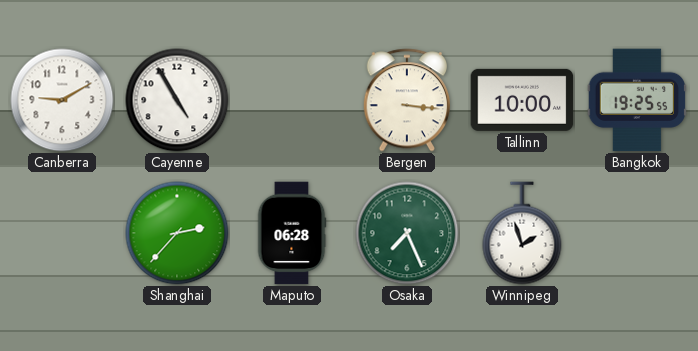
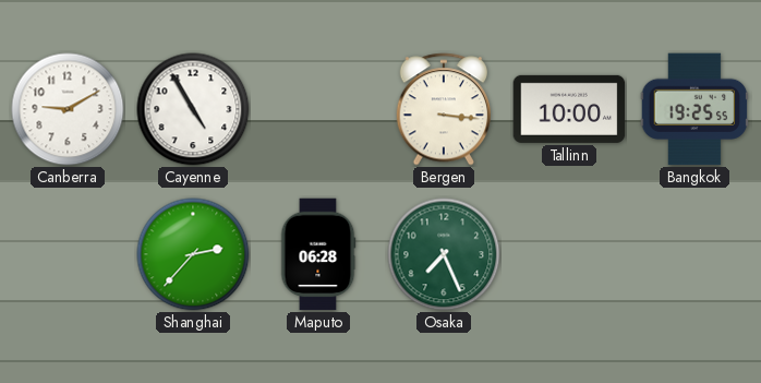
Winnipeg: 1:57 -> none
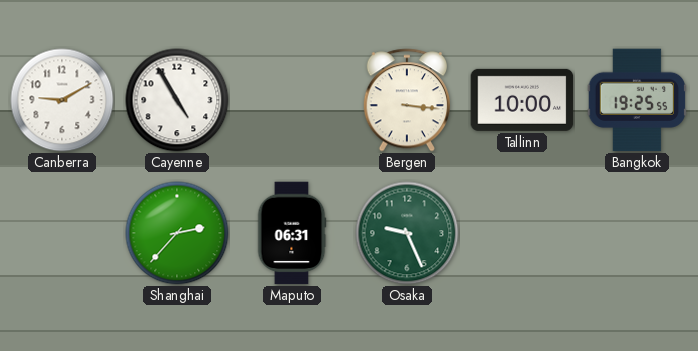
Maputo: 06:28 -> 06:31
Osaka: 7:26 -> 9:26
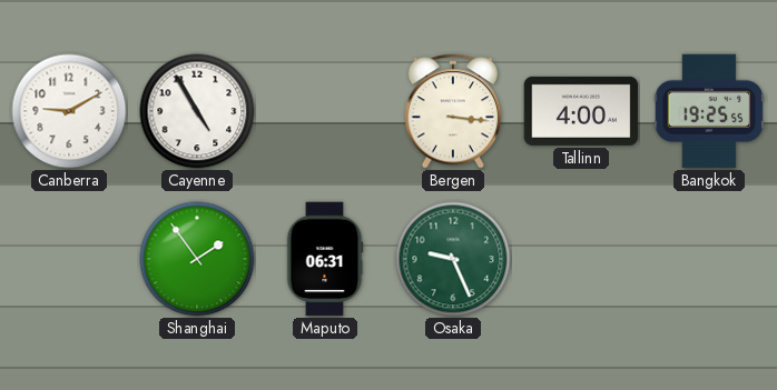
Tallinn: 10:00 -> 4:00
Shanghai: 2:37 -> 1:54
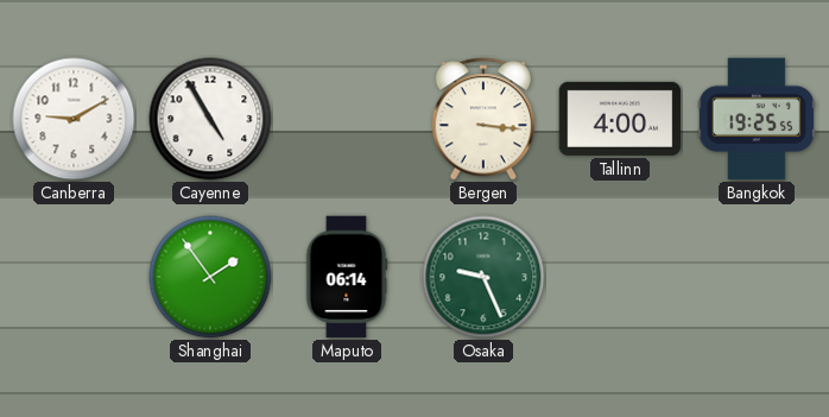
Maputo: 06:31 -> 06:14
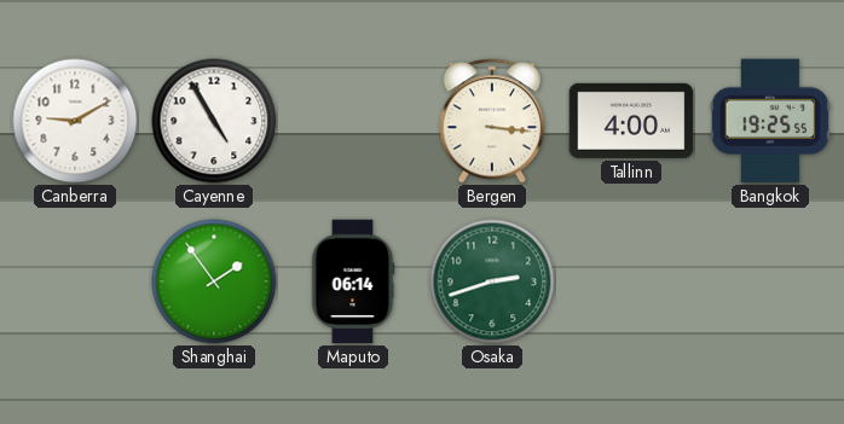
Osaka: 9:26 -> 2:42
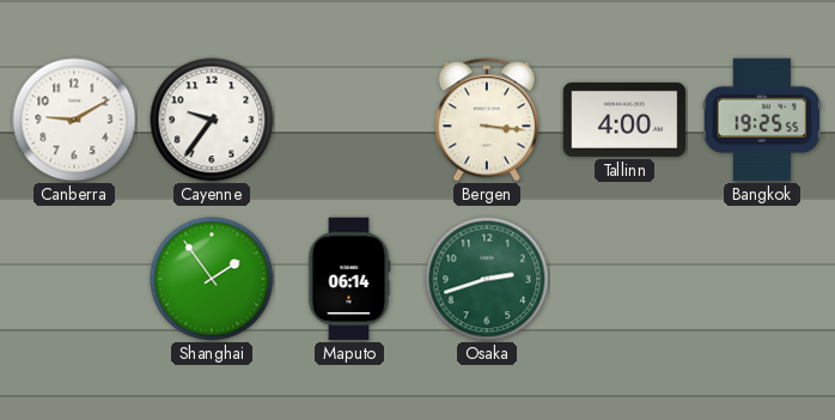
Cayenne: 4:55 -> 9:36
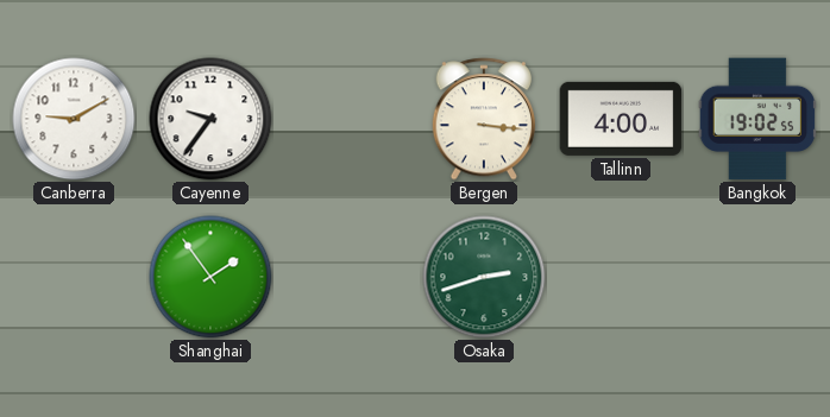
Bangkok: 19:25 -> 19:02
Maputo: 06:14 -> none
